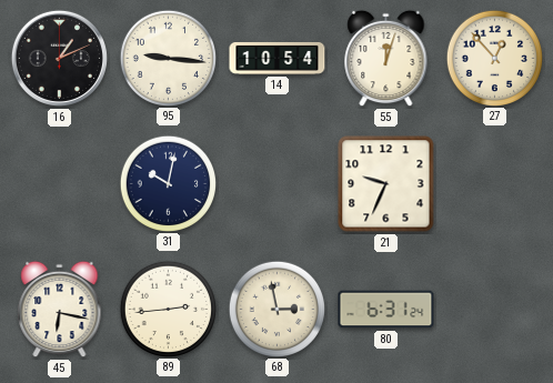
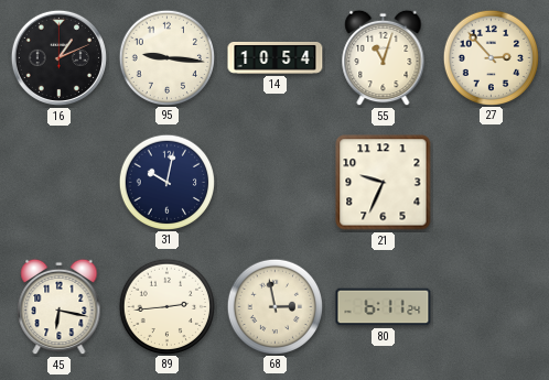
55: 12:03 -> 11:03
27: 12:53 -> 2:53
80: 6:31 -> 6:11
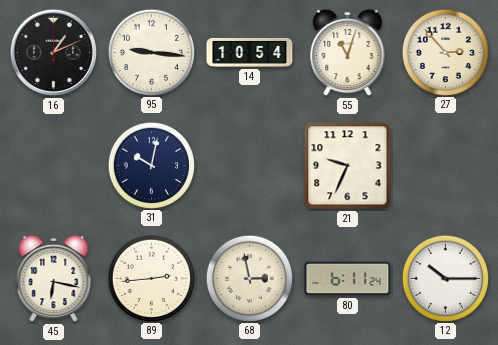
12: none -> 10:15
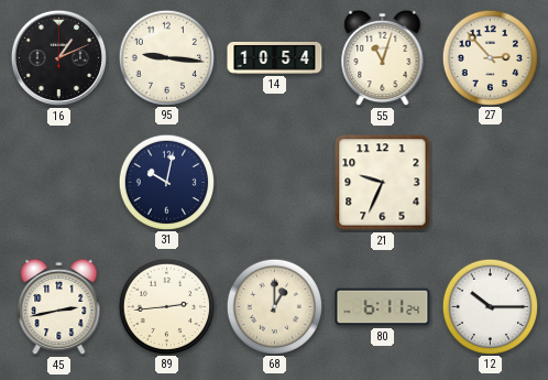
45: 6:17 -> 2:43
68: 2:58 -> 1:00
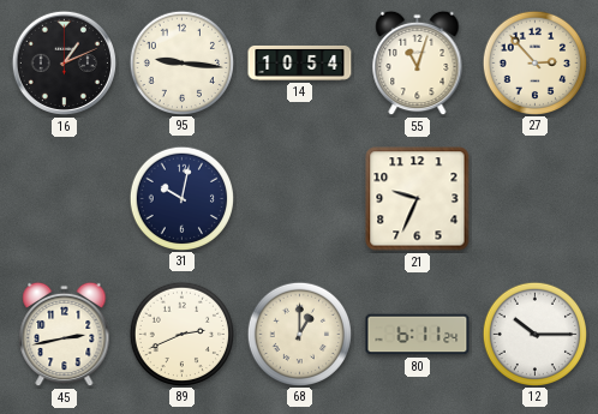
89: 2:44 -> 2:41
